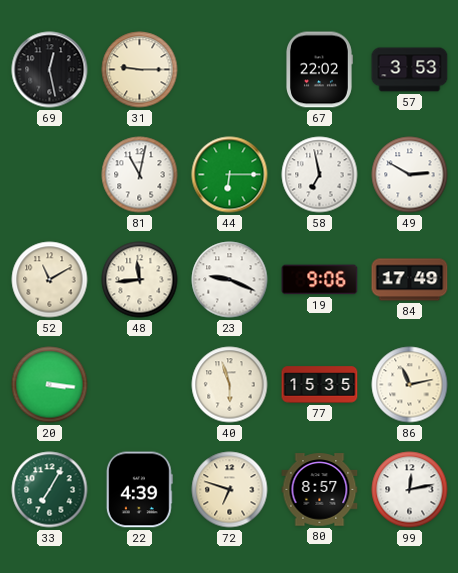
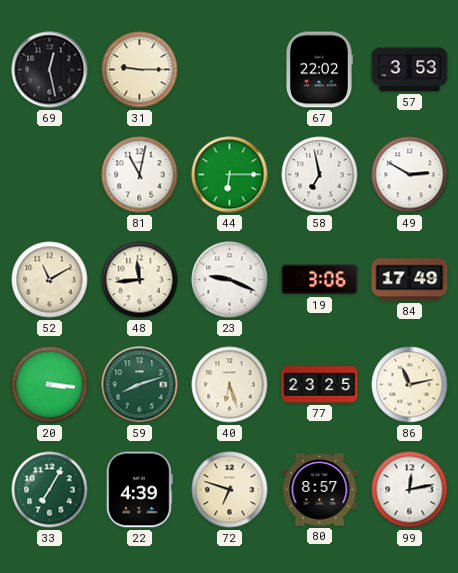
19: 9:06 -> 3:06
59: none -> 8:12
40: 5:57 -> 6:27
77: 15:35 -> 23:25
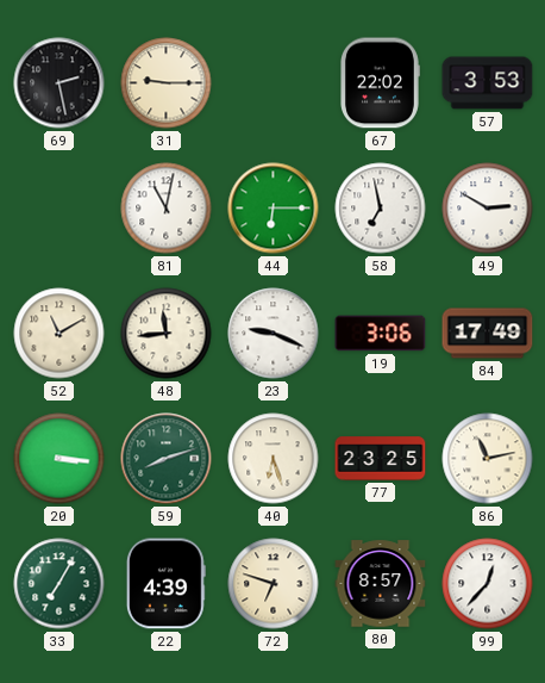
69: 12:28 -> 2:28
99: 12:13 -> 12:37
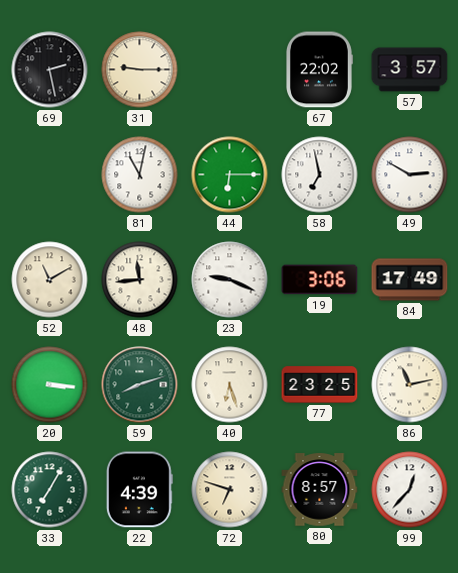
57: 3:53 -> 3:57
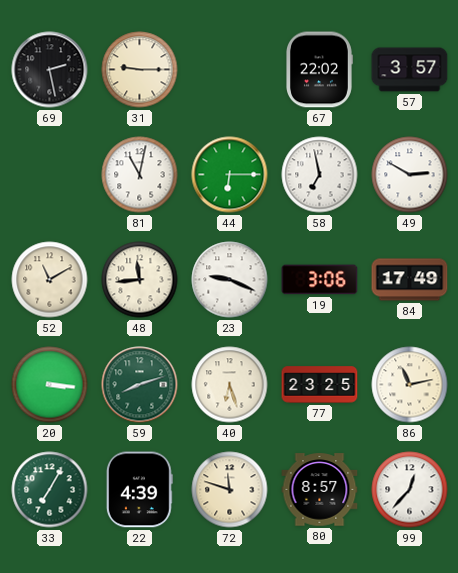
72: 6:48 -> 11:48
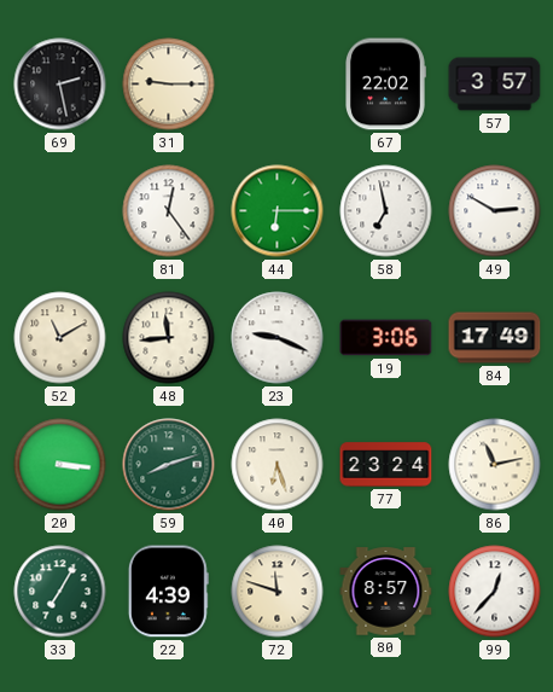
81: 11:02 -> 12:24
77: 23:25 -> 23:24
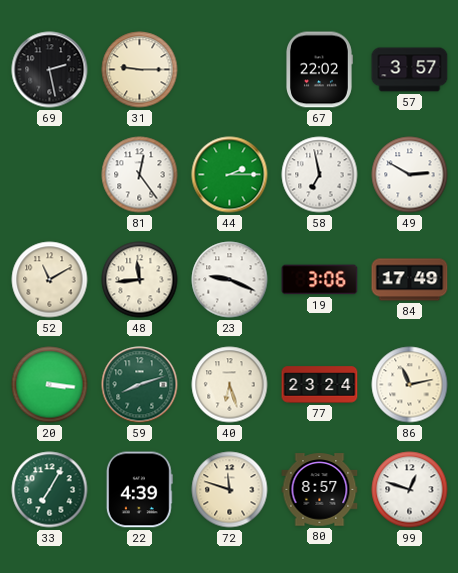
44: 6:15 -> 2:15
99: 12:37 -> 12:48
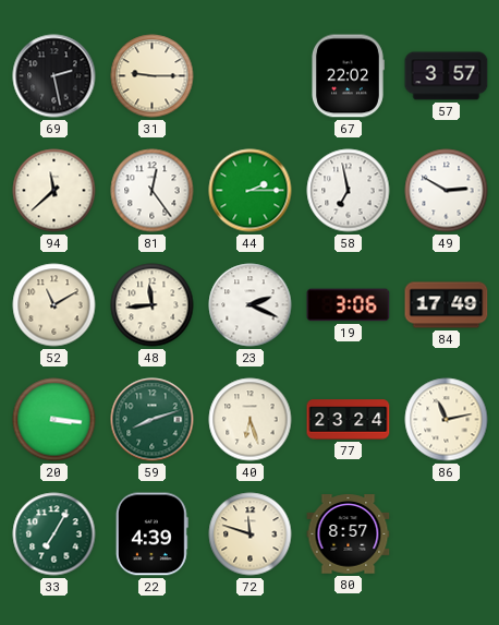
94: none -> 11:38
23: 9:19 -> 2:19
99: 12:48 -> none
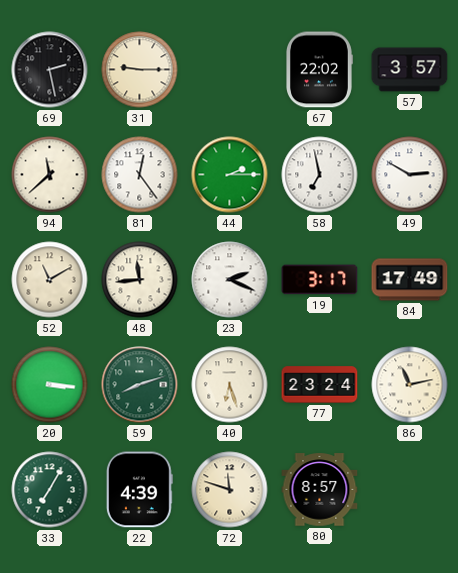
19: 3:06 -> 3:17
